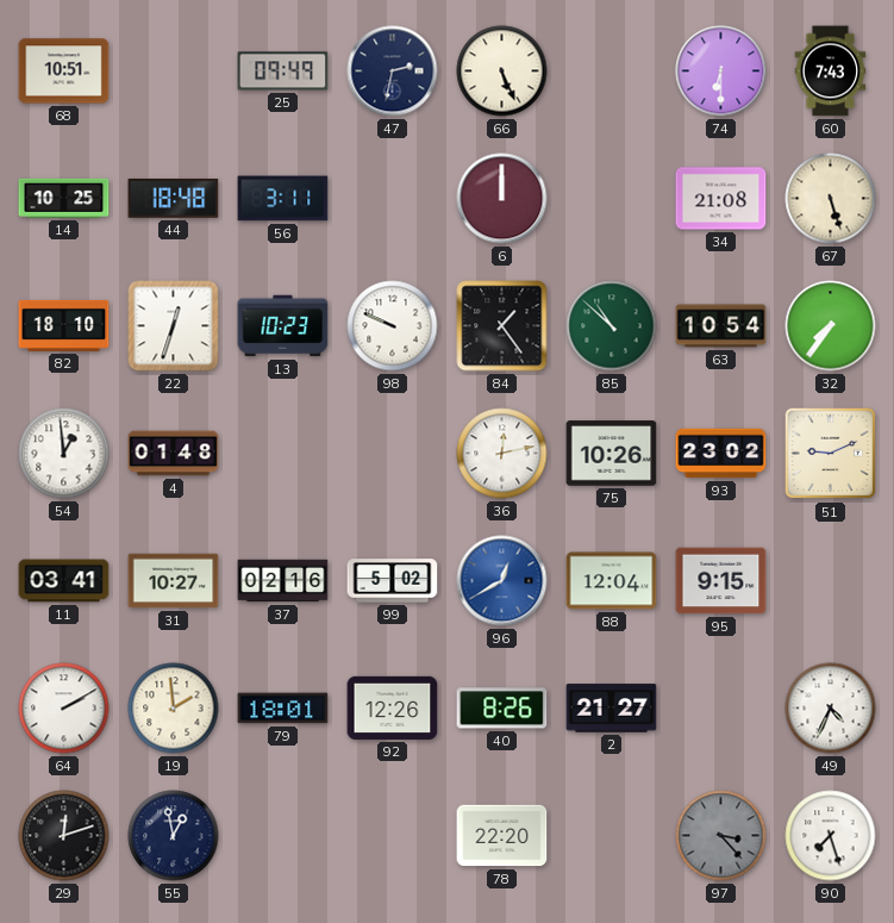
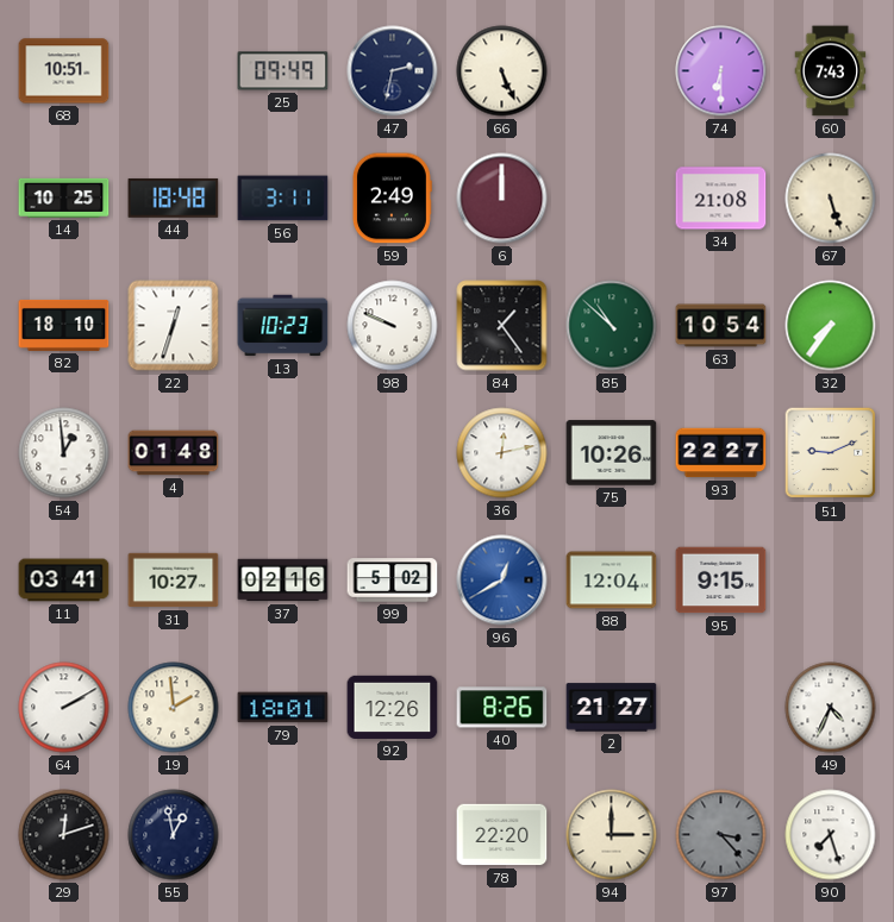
59: none -> 2:49
93: 23:02 -> 22:27
94: none -> 3:00
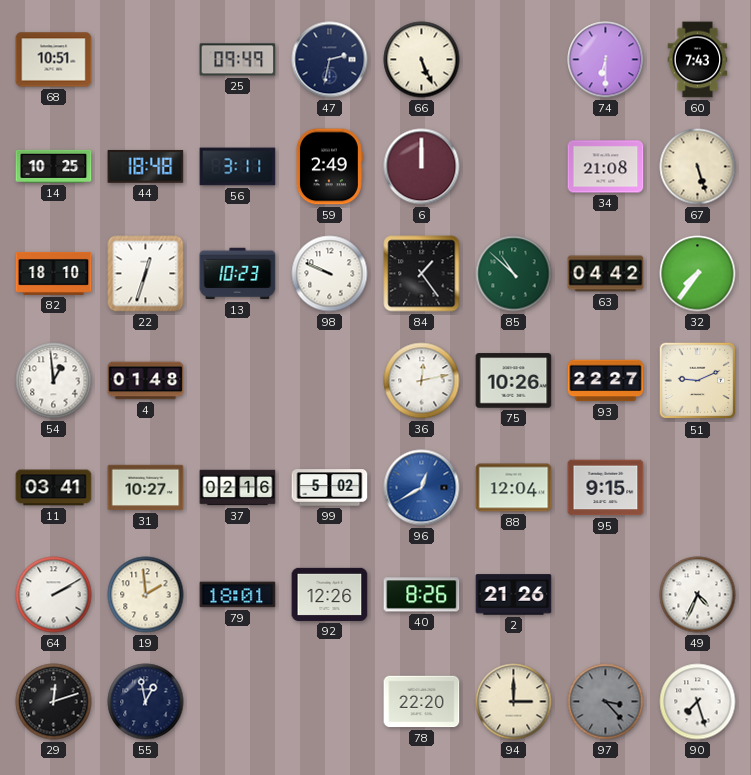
63: 10:54 -> 04:42
2: 21:27 -> 21:26
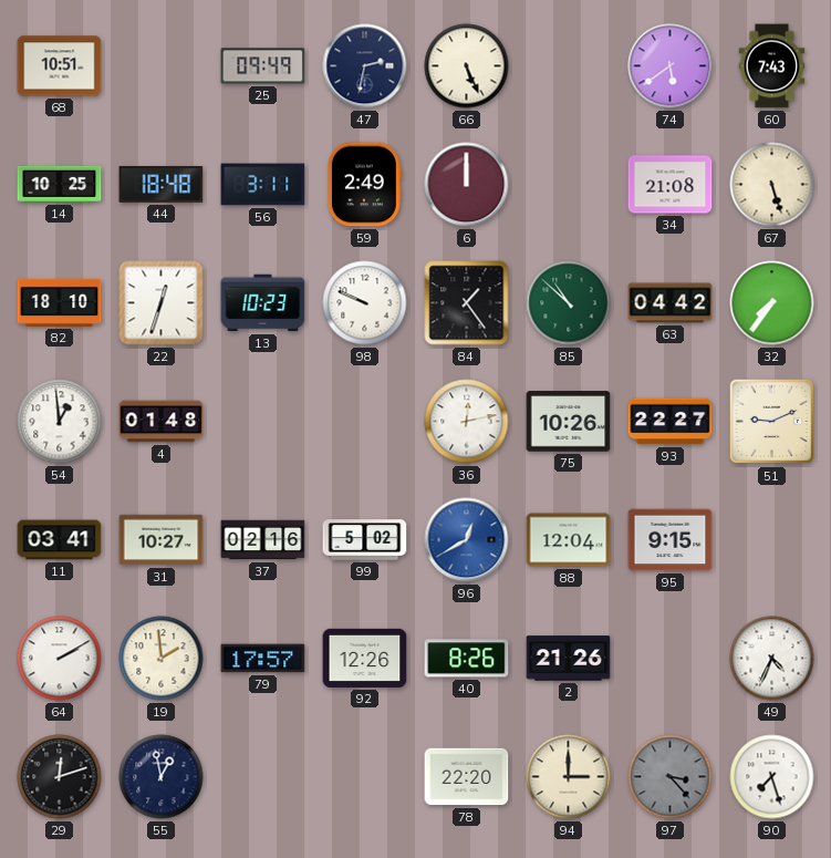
74: 6:30 -> 5:39
79: 18:01 -> 17:57
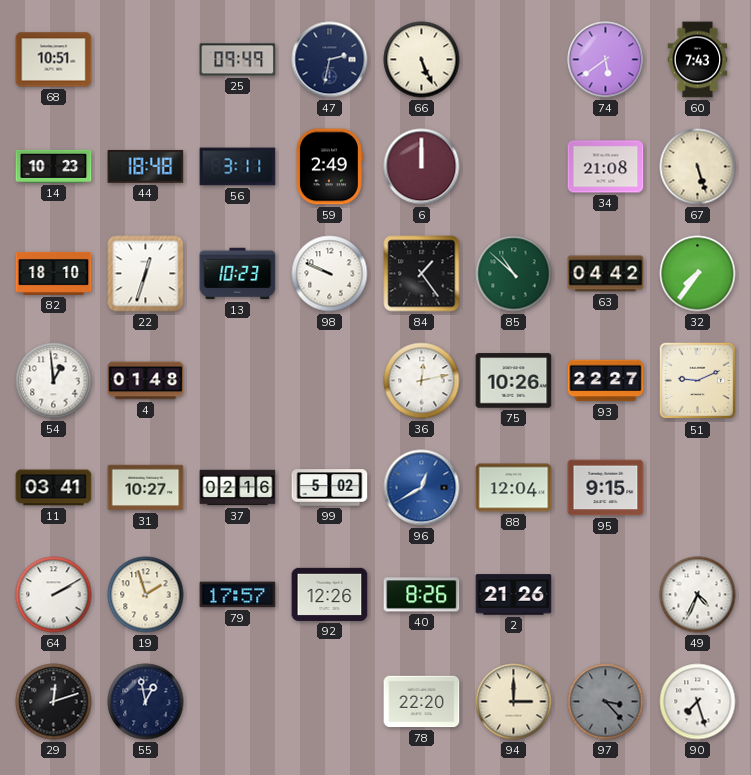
14: 10:25 -> 10:23
19: 1:59 -> 1:57
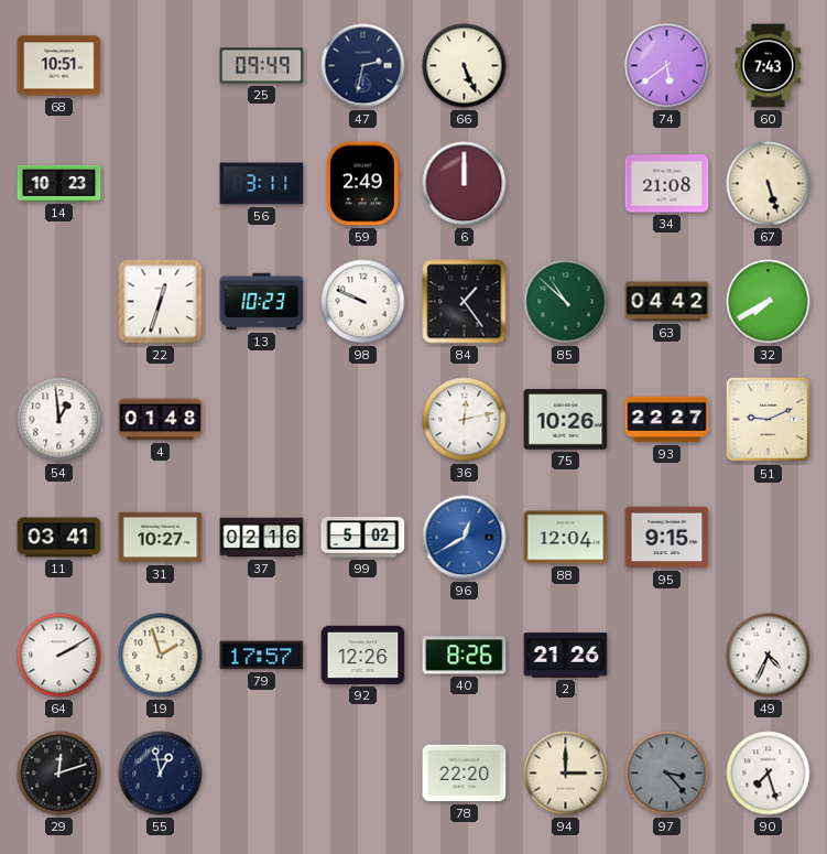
44: 18:48 -> none
82: 18:10 -> none
32: 7:36 -> 7:40
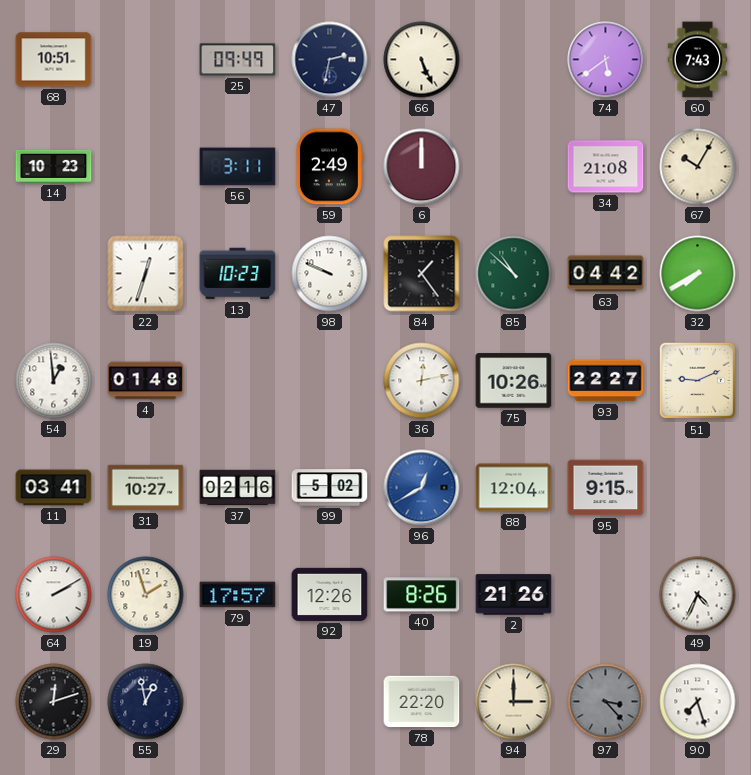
67: 5:27 -> 10:05
